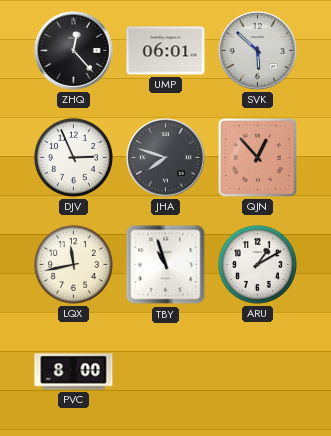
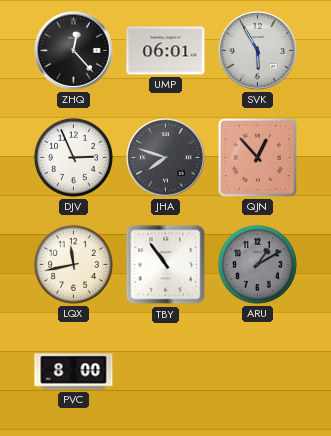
SVK: 5:52 -> 5:55
TBY: 10:57 -> 10:54
ARU dial: white -> grey
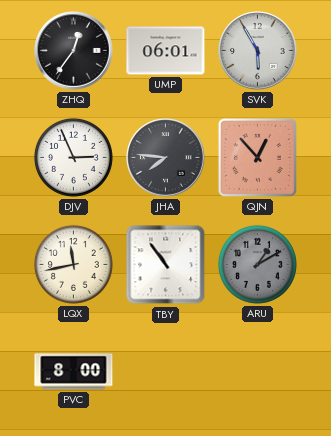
ZHQ: 12:23 -> 12:36
JHA: 7:48 -> 7:46
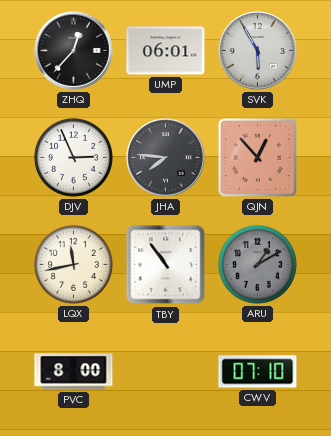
ZHQ: 12:36 -> 12:37
CWV: none -> 07:10
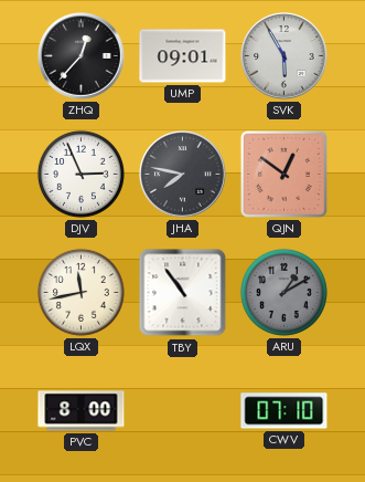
UMP: 06:01 -> 09:01
JHA: 7:46 -> 7:47
QJN: 12:53 -> 12:51
